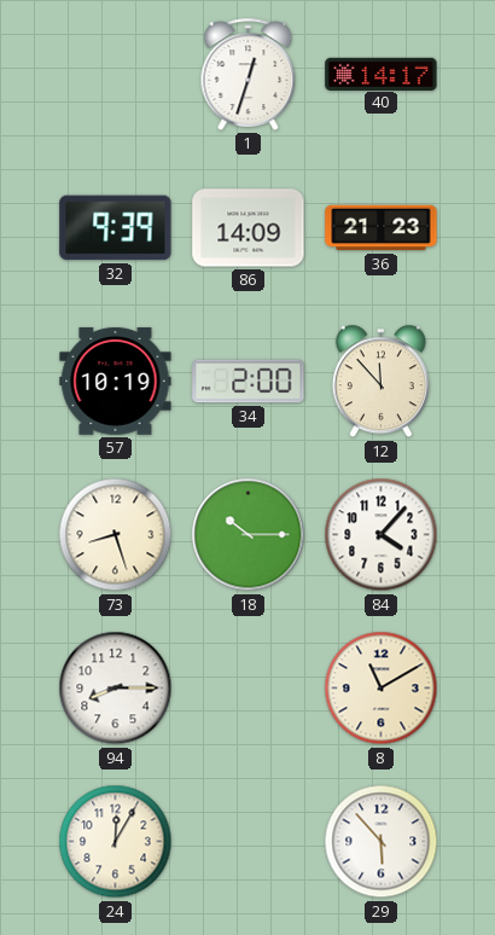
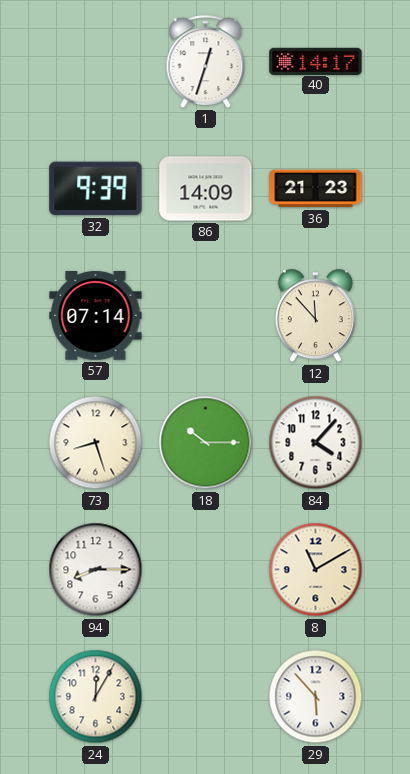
57: 10:19 -> 07:14
34: 2:00 -> none
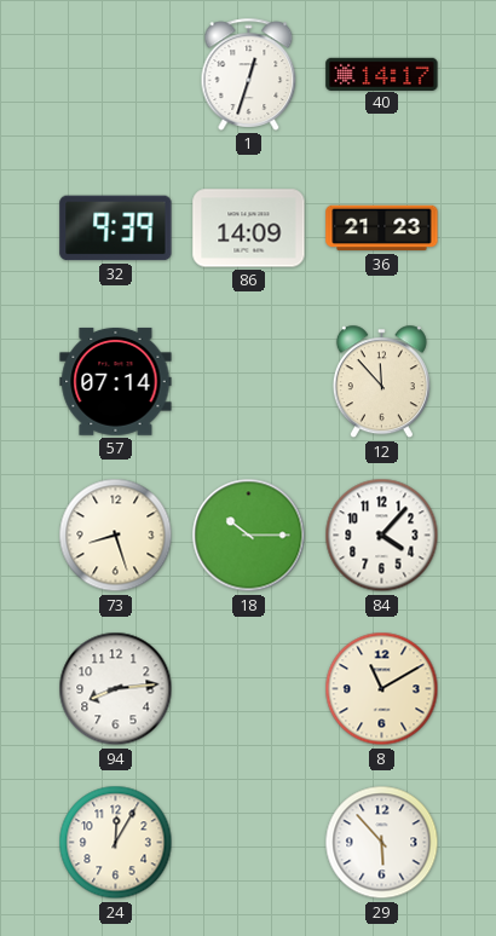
94: 8:15 -> 8:14
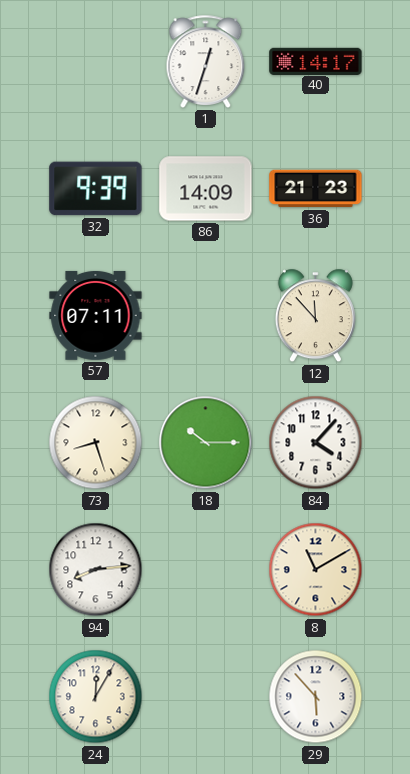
57: 07:14 -> 07:11
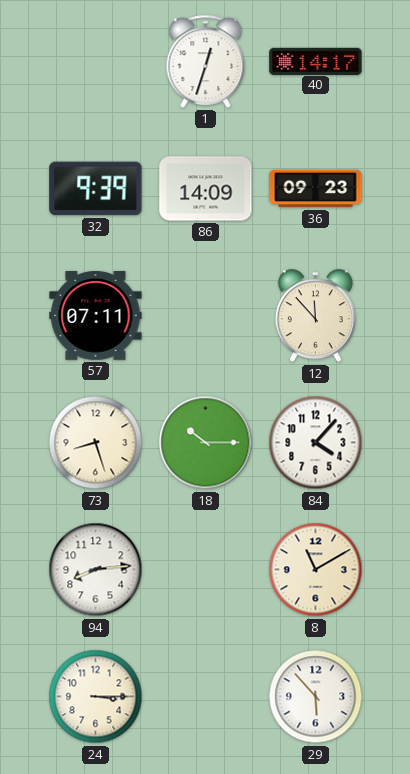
36: 21:23 -> 09:23
24: 12:05 -> 3:15
